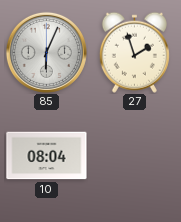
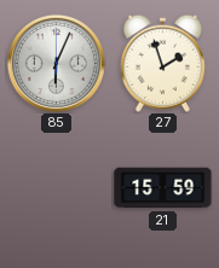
10: 08:04 -> none
21: none -> 15:59
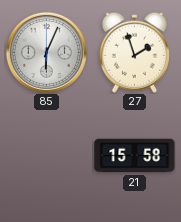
21: 15:59 -> 15:58
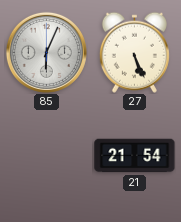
27: 1:57 -> 5:26
21: 15:58 -> 21:54
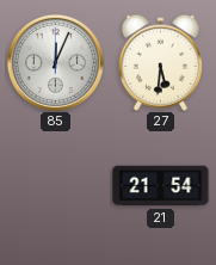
85: 6:04 -> 12:04
27: 5:26 -> 5:31
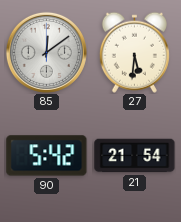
85: 12:04 -> 12:09
90: none -> 5:42
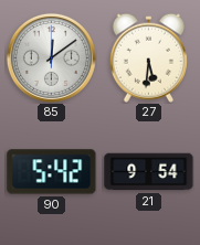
21: 21:54 -> 9:54
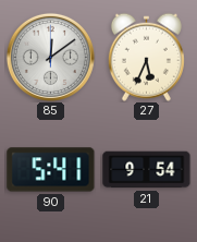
27: 5:31 -> 5:34
90: 5:42 -> 5:41
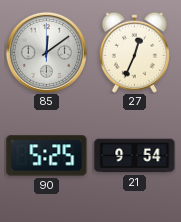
27: 5:34 -> 12:34
90: 5:41 -> 5:25
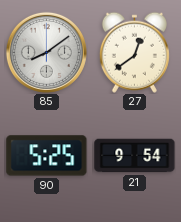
85: 12:09 -> 8:09
27: 12:34 -> 12:39
